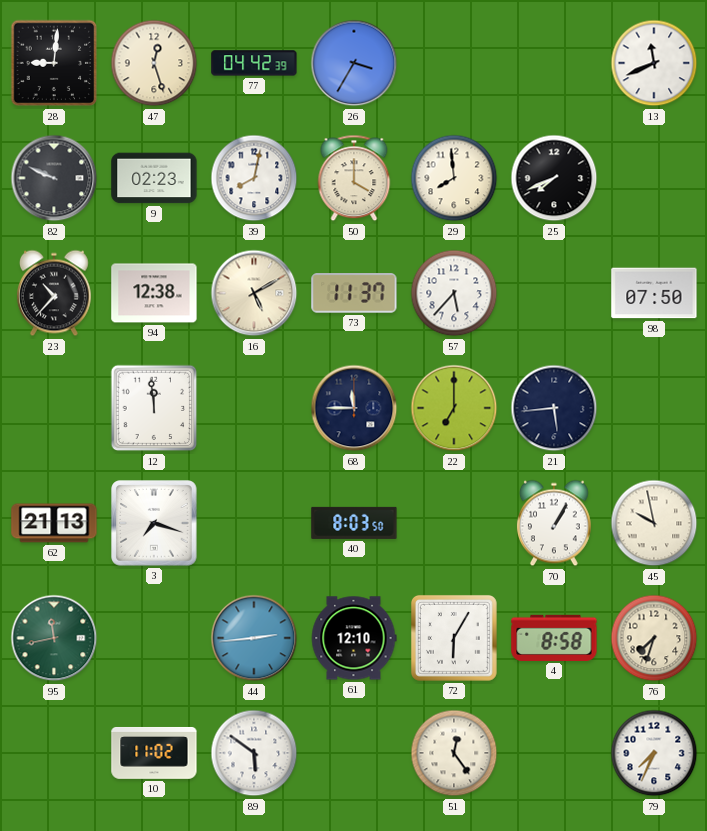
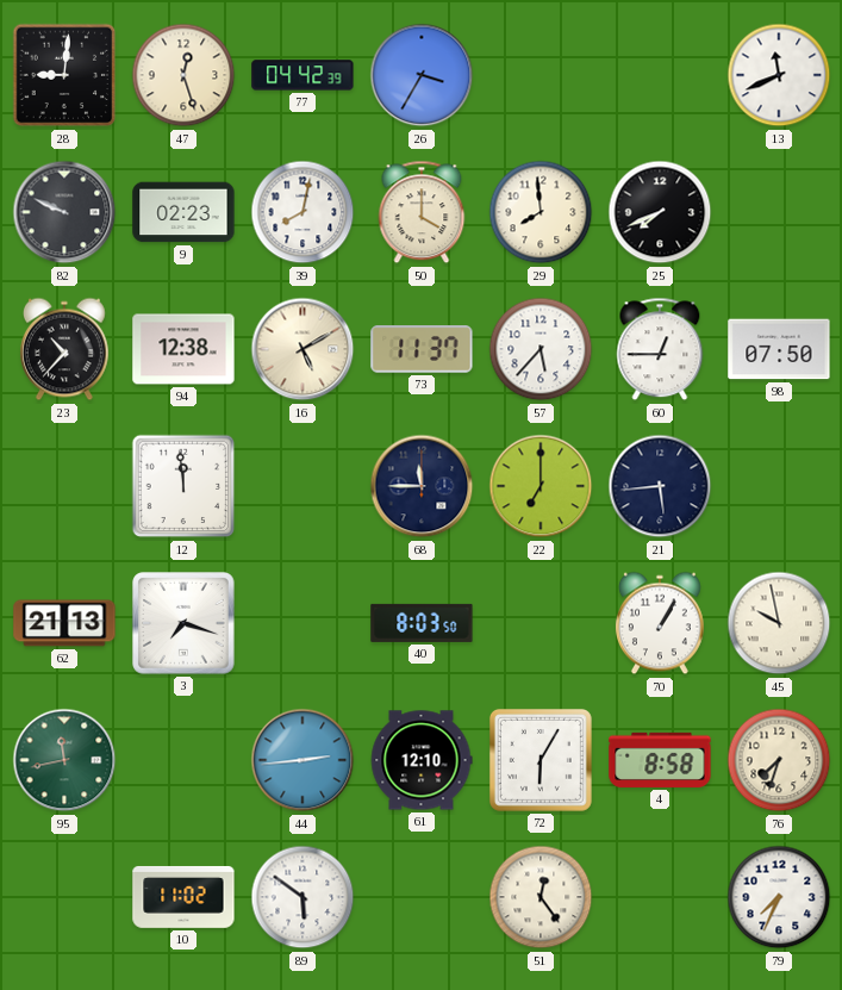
60: none -> 12:45
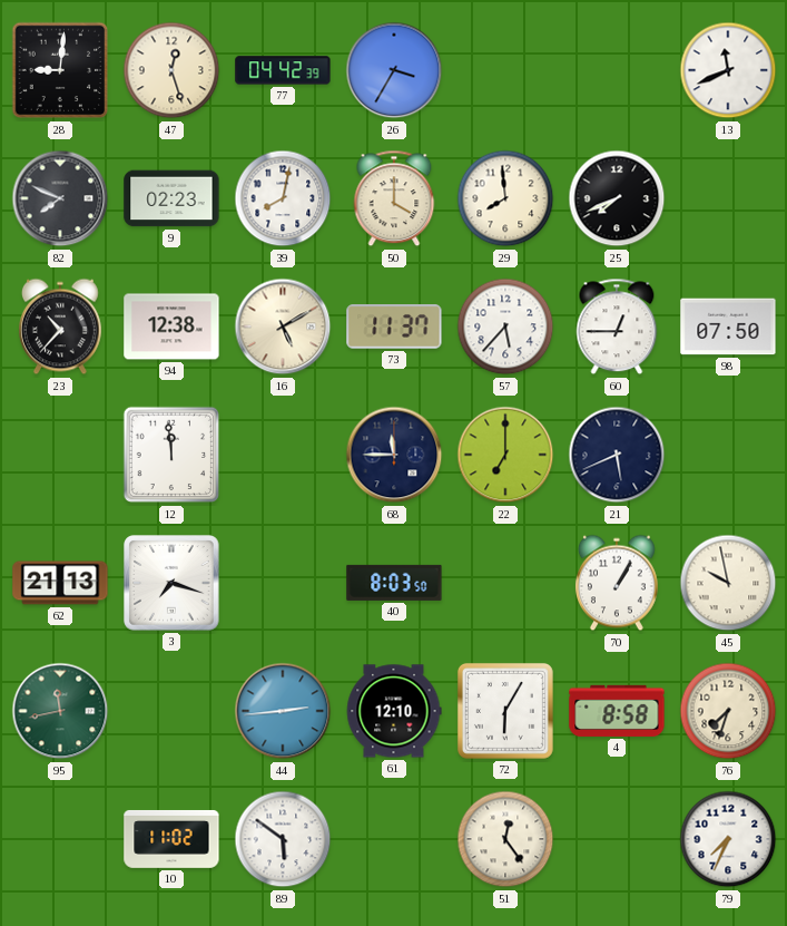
82: 9:49 -> 7:49
21: 5:44 -> 5:41
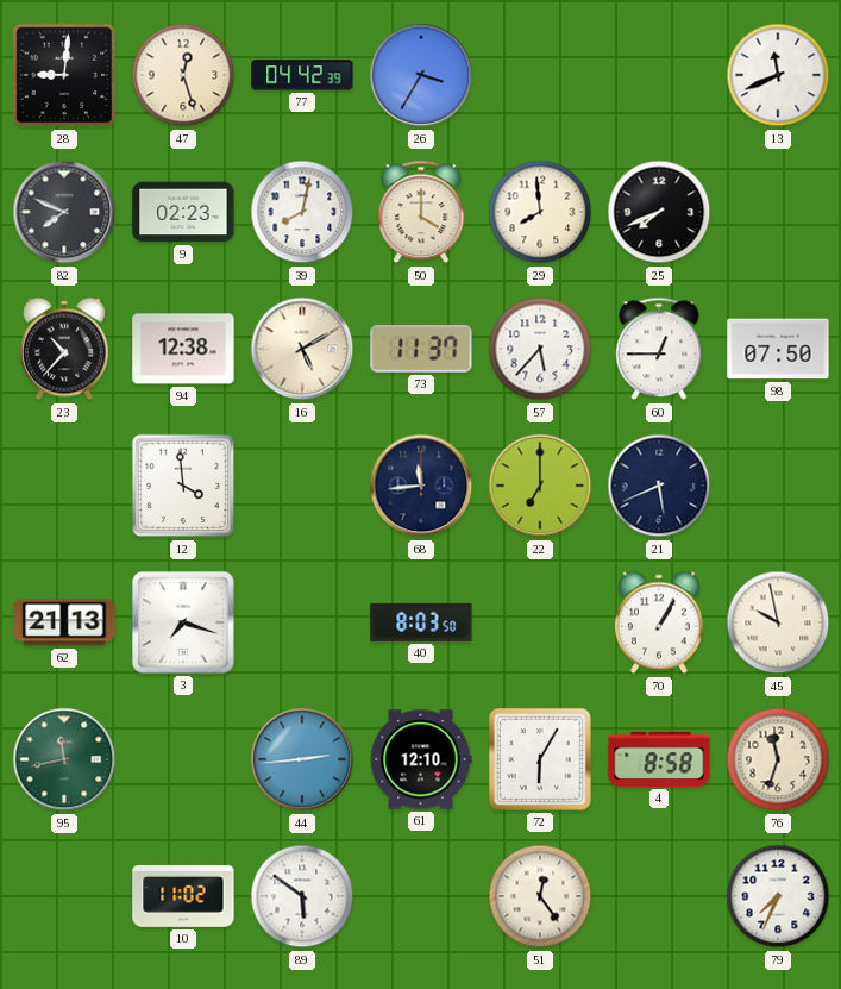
12: 11:59 -> 3:59
68: 11:45 -> 11:44
76: 7:33 -> 11:33
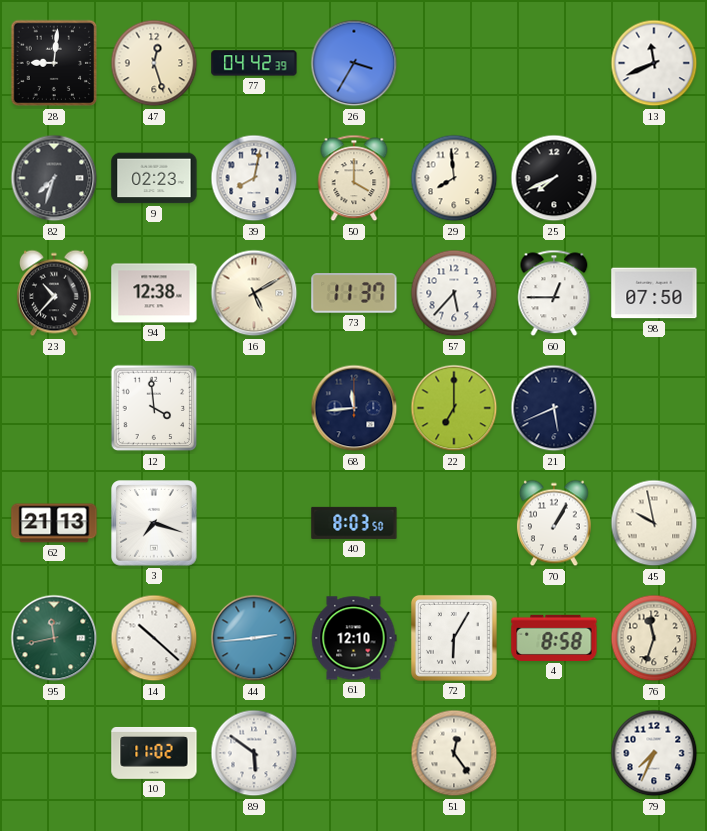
82: 7:49 -> 7:33
14: none -> 10:22
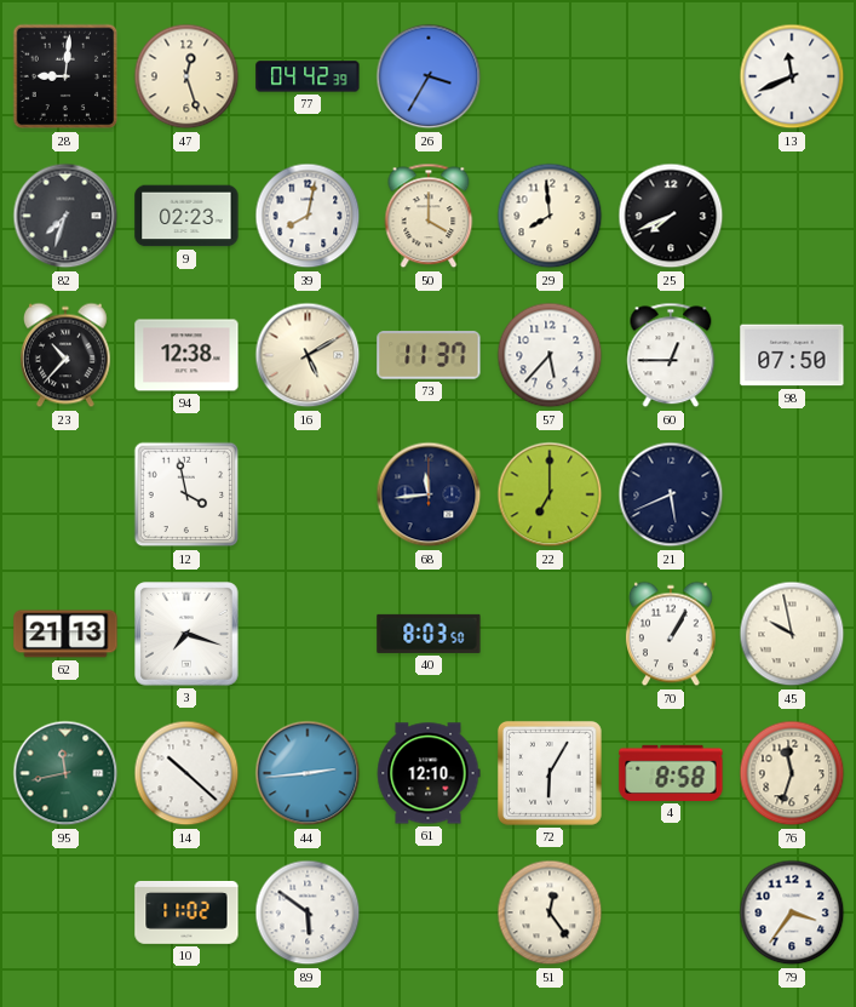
12: 3:59 -> 3:58
79: 7:34 -> 3:36
